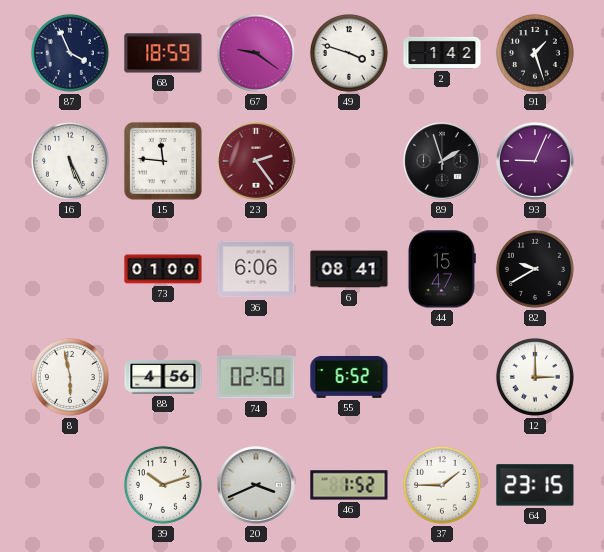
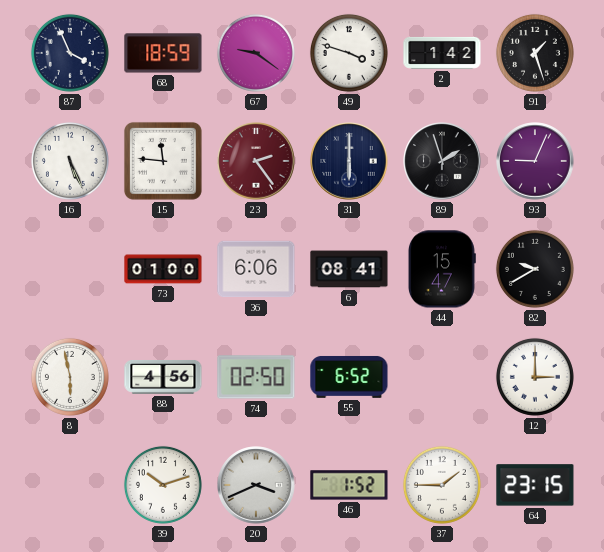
31: none -> 6:00
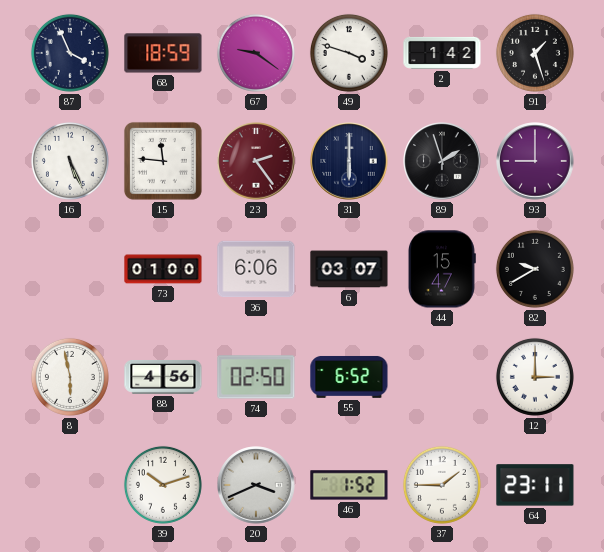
93: 9:04 -> 9:00
6: 08:41 -> 03:07
64: 23:15 -> 23:11
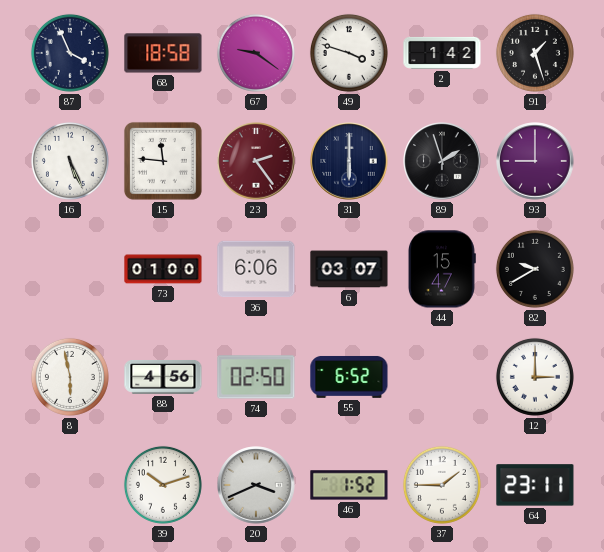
68: 18:59 -> 18:58
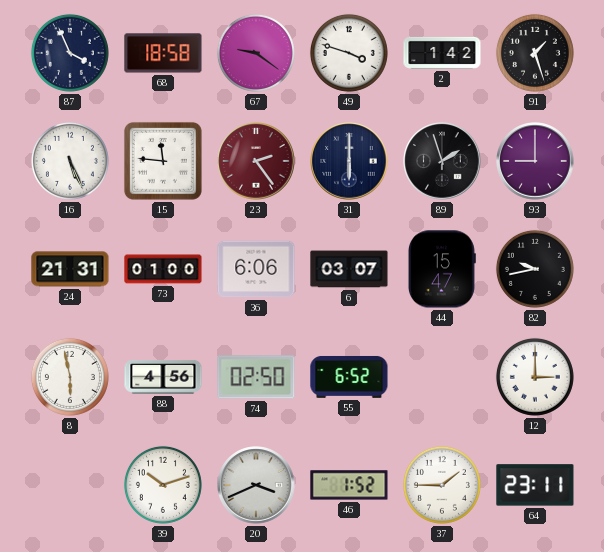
24: none -> 21:31
82: 9:40 -> 9:43
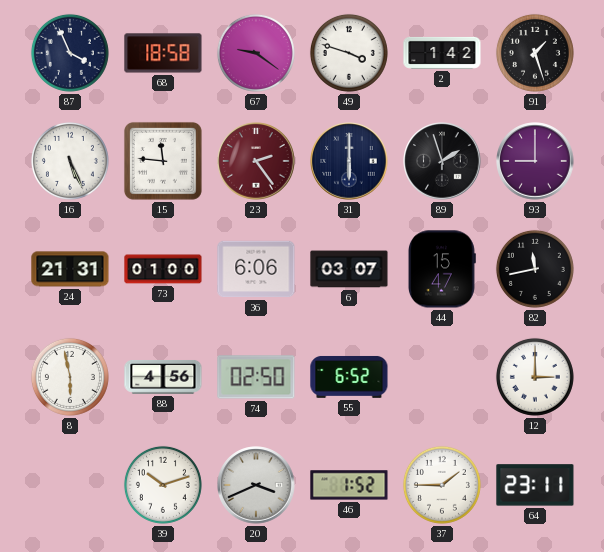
82: 9:43 -> 11:43
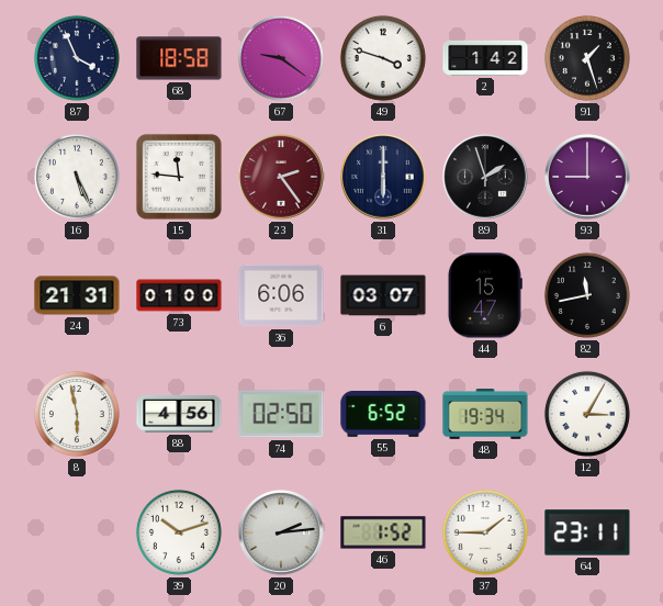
48: none -> 19:34
12: 3:00 -> 3:05
20: 3:41 -> 2:14
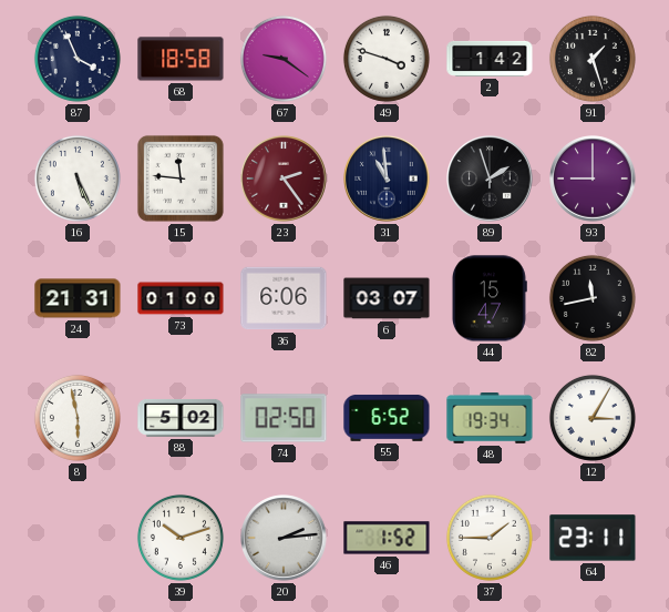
31: 6:00 -> 10:59
88: 4:56 -> 5:02
